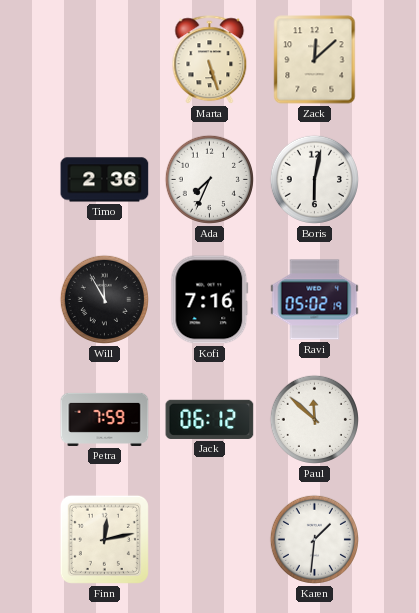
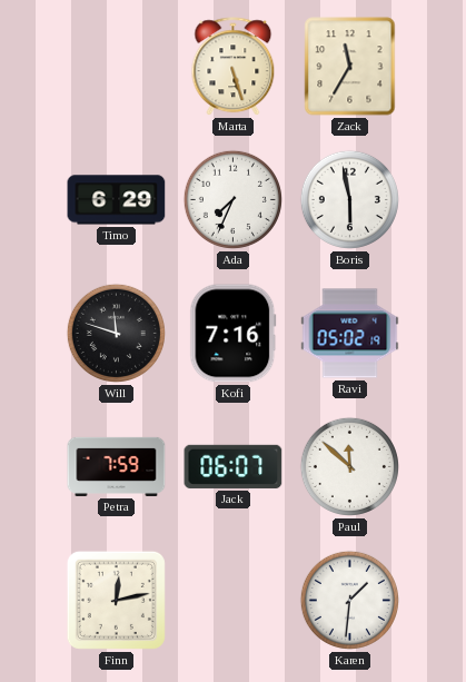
Zack: 12:08 -> 11:35
Timo: 2:36 -> 6:29
Boris: 6:02 -> 5:58
Will: 11:55 -> 11:48
Jack: 06:12 -> 06:07
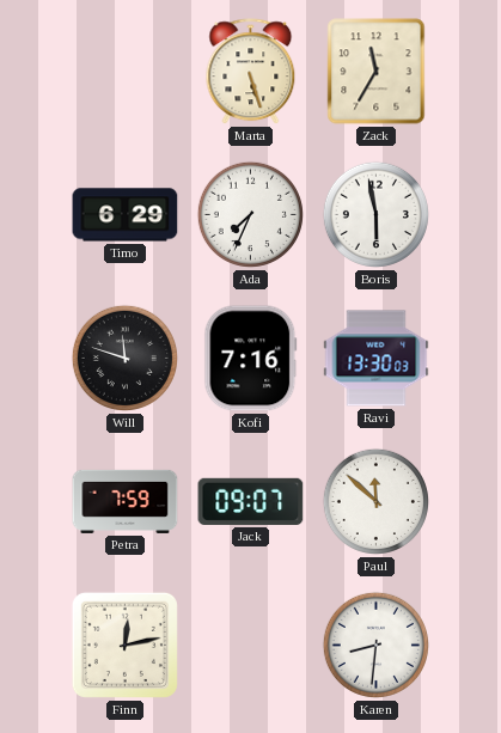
Ravi: 05:02 -> 13:30
Jack: 06:07 -> 09:07
Karen: 1:31 -> 8:31
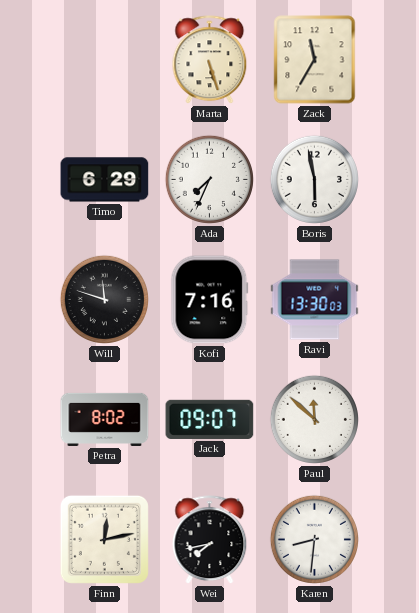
Petra: 7:59 -> 8:02
Wei: none -> 7:43
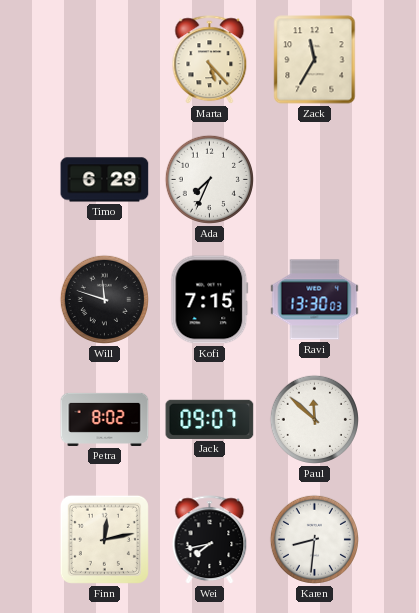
Marta: 5:27 -> 5:23
Boris: 5:58 -> none
Kofi: 7:16 -> 7:15
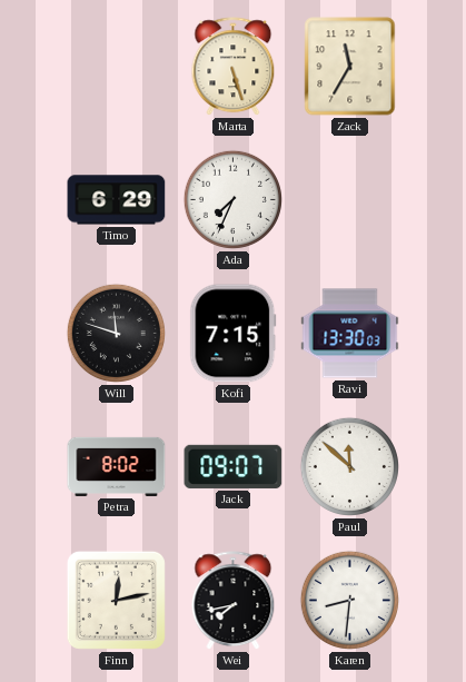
Marta: 5:23 -> 5:27
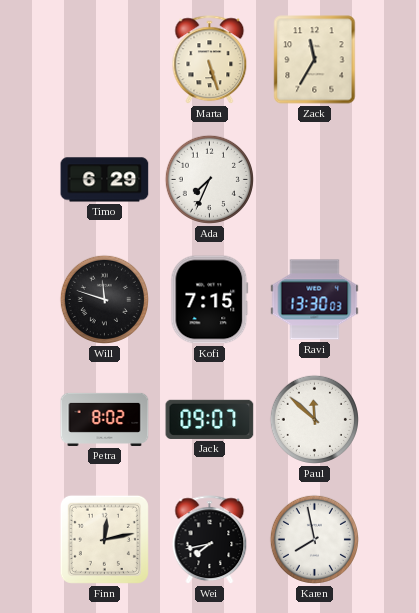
Karen: 8:31 -> 7:58
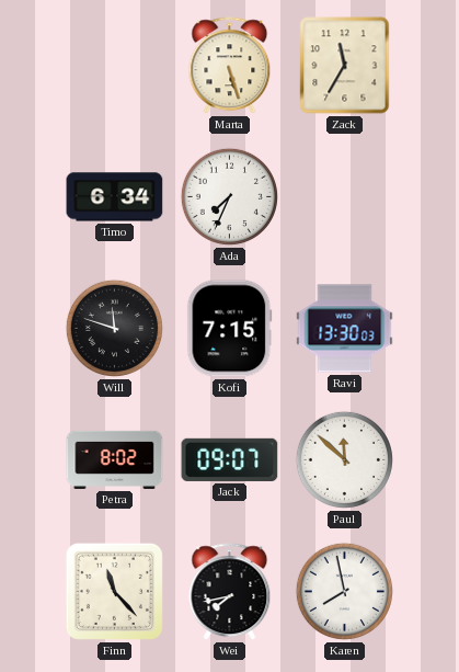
Timo: 6:29 -> 6:34
Finn: 12:13 -> 11:23
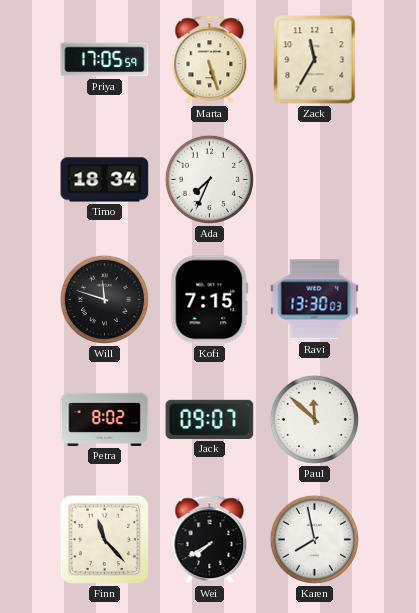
Priya: none -> 17:05
Timo: 6:34 -> 18:34
Wei: 7:43 -> 7:40
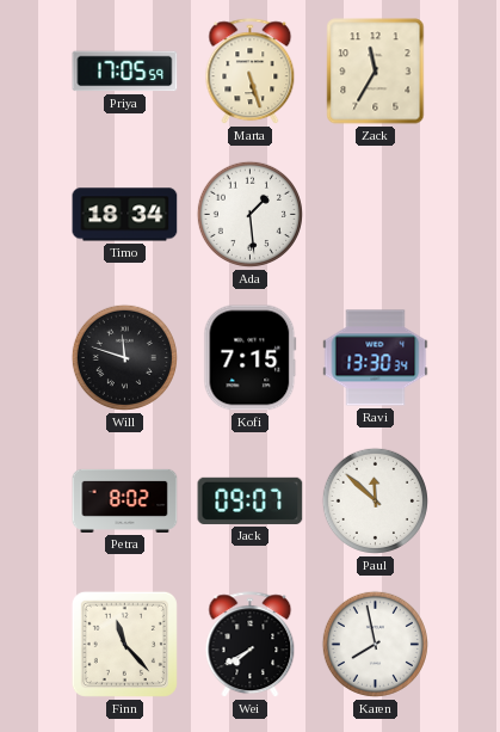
Ada: 7:34 -> 1:29
Ravi: 13:30:03 -> 13:30:34
